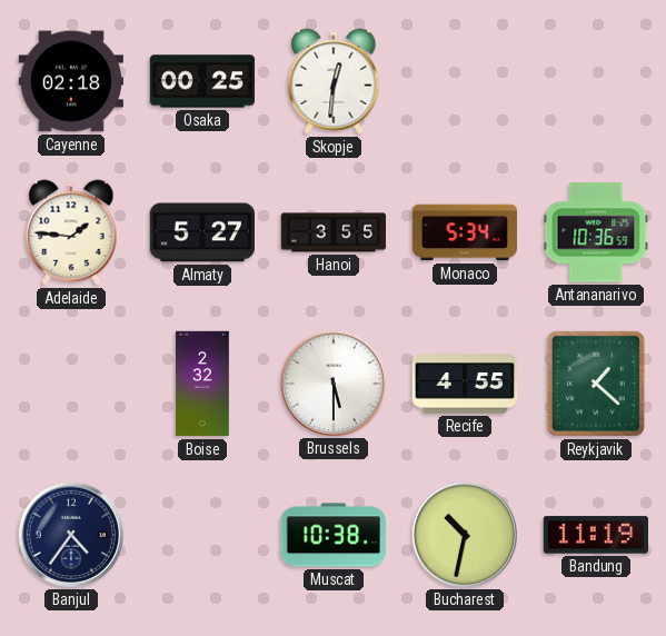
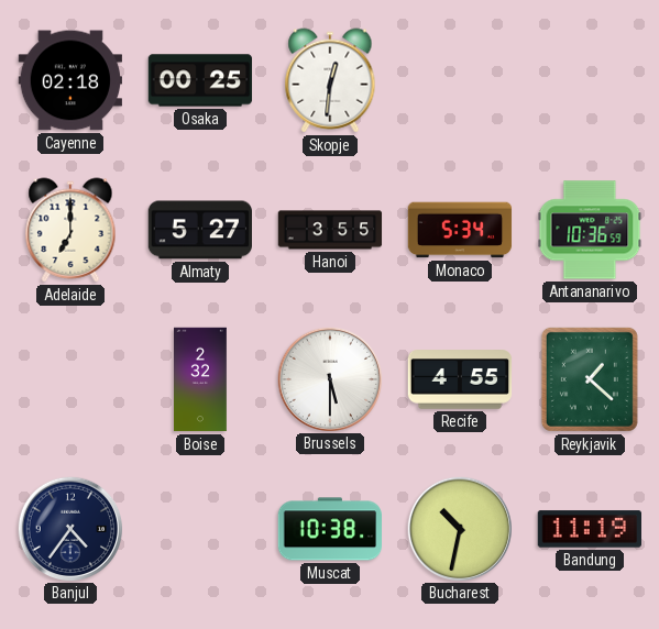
Adelaide: 1:46 -> 7:00
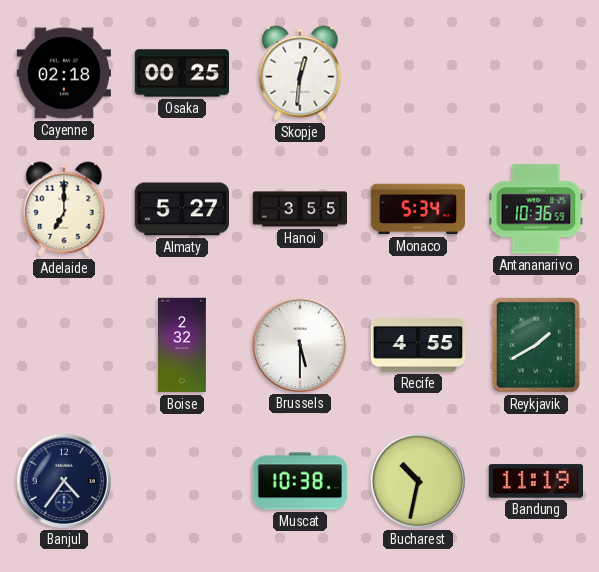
Reykjavik: 1:22 -> 1:40
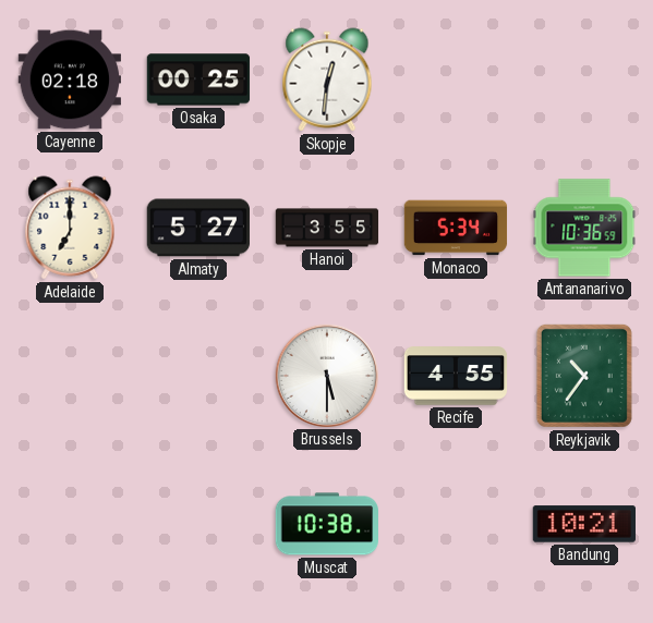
Boise: 2:32 -> none
Reykjavik: 1:40 -> 10:36
Banjul: 4:36 -> none
Bucharest: 10:32 -> none
Bandung: 11:19 -> 10:21
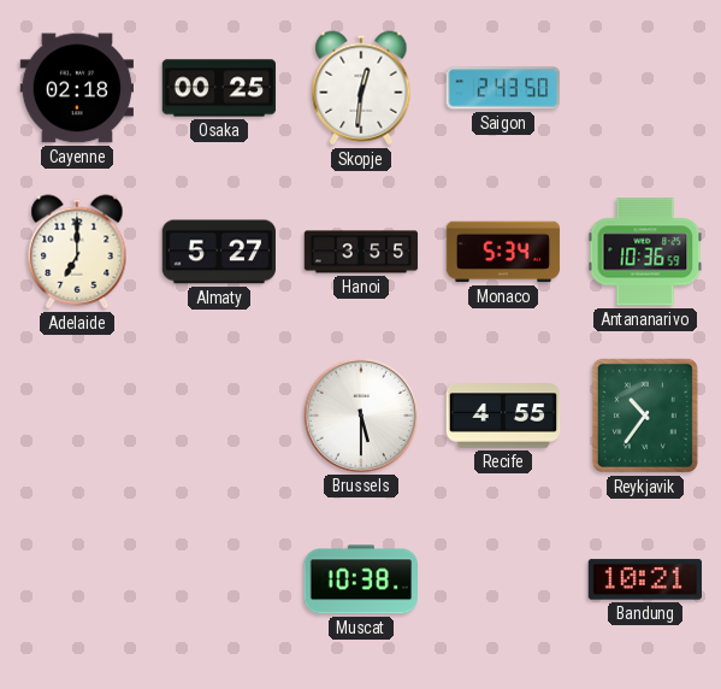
Saigon: none -> 2:43
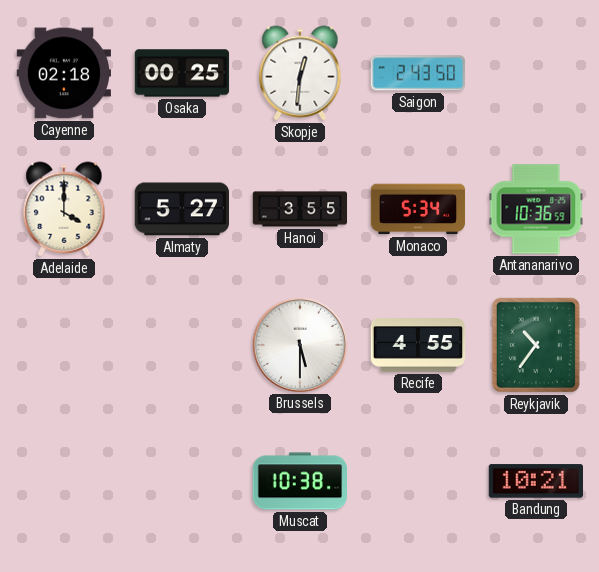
Adelaide: 7:00 -> 4:00
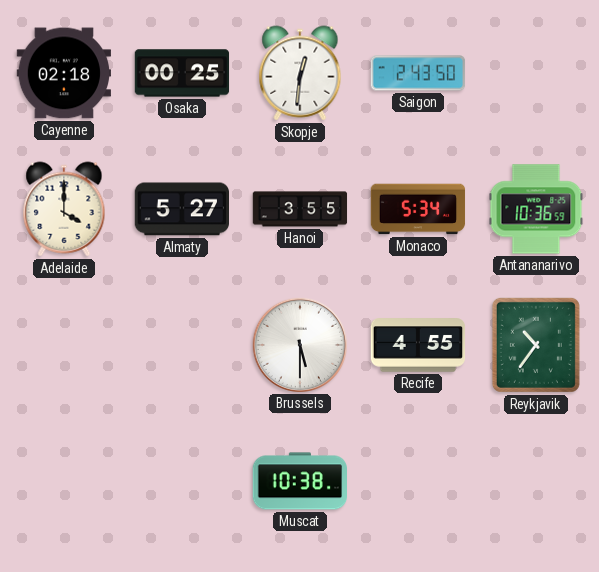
Bandung: 10:21 -> none
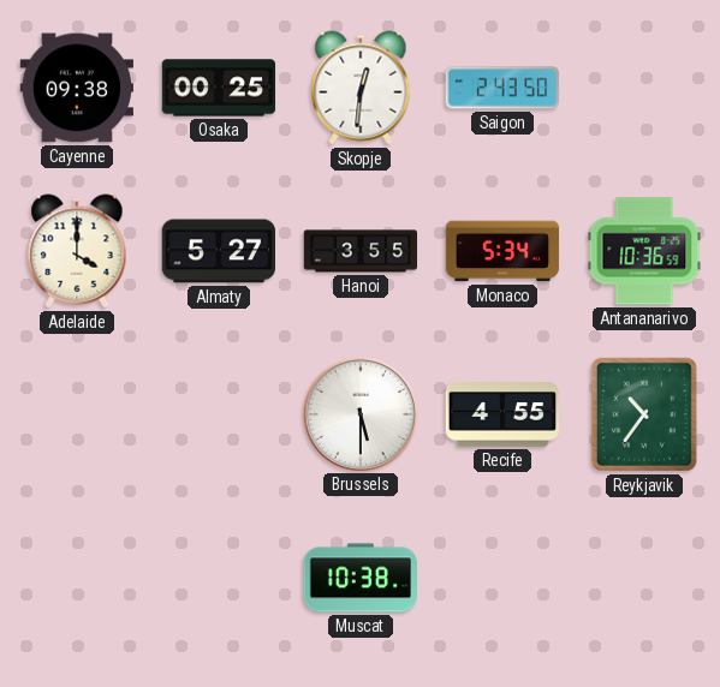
Cayenne: 02:18 -> 09:38
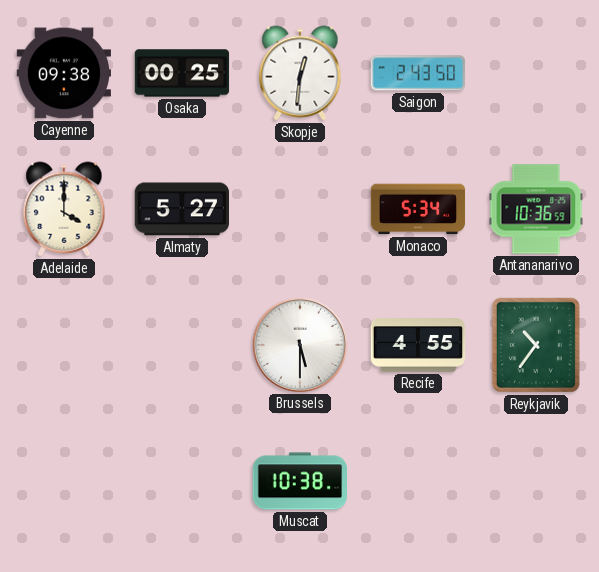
Hanoi: 3:55 -> none
